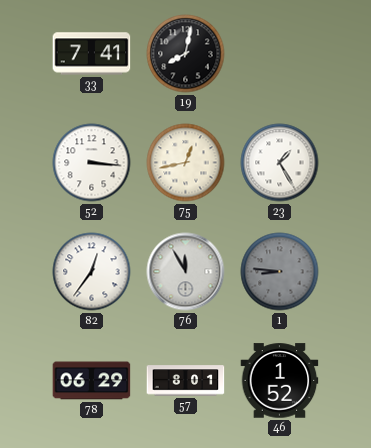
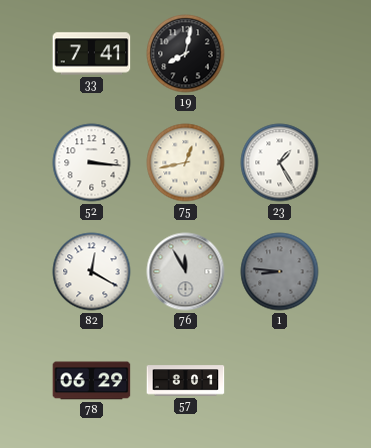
82: 12:36 -> 12:20
46: 1:52 -> none
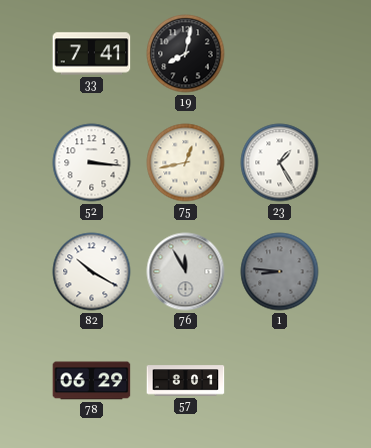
82: 12:20 -> 10:20
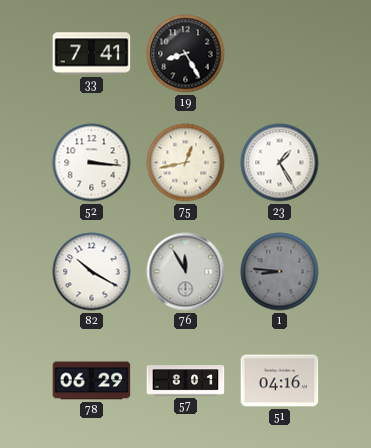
19: 8:02 -> 8:25
51: none -> 04:16
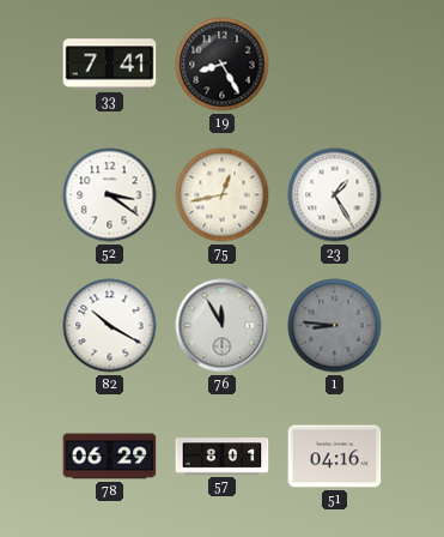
52: 3:16 -> 3:21
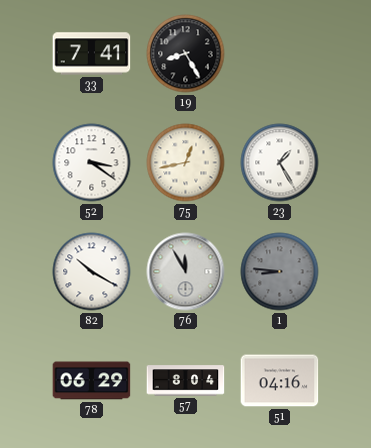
57: 8:01 -> 8:04
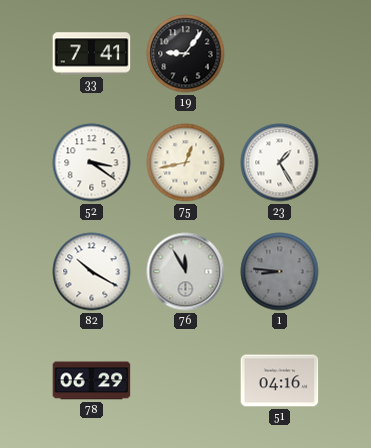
19: 8:25 -> 9:06
57: 8:04 -> none
